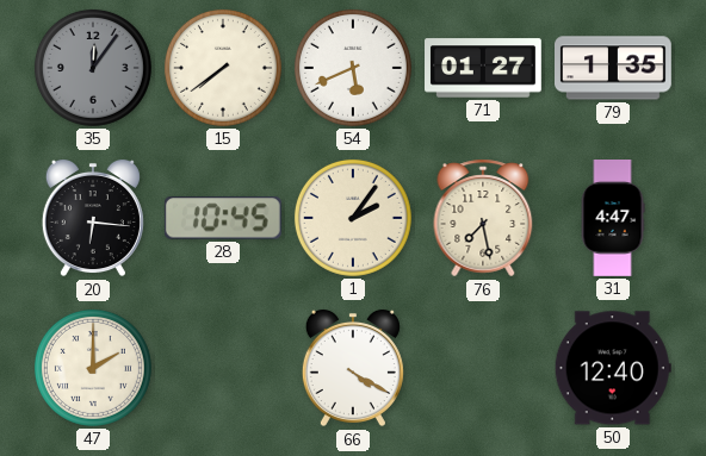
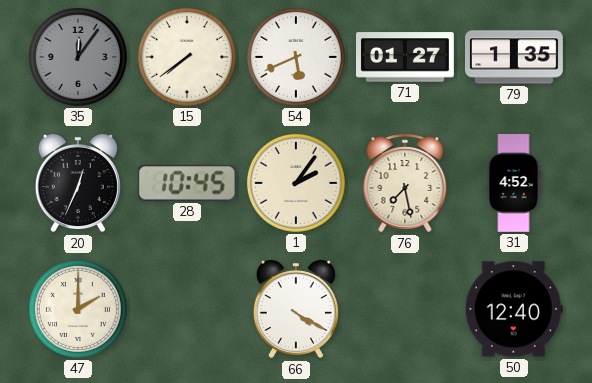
20: 6:16 -> 12:34
31: 4:47 -> 4:52
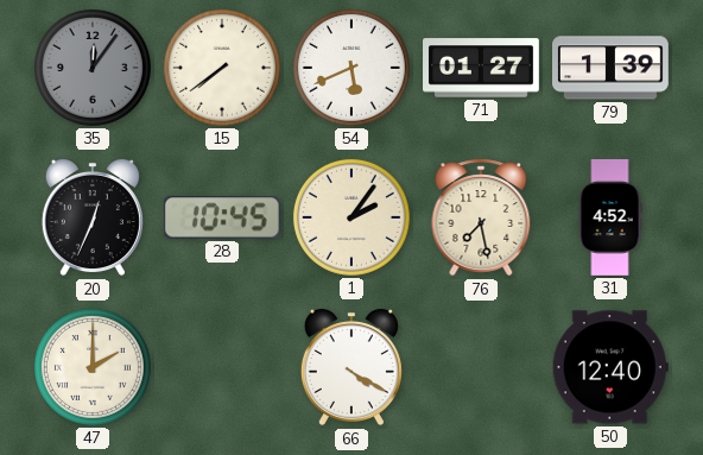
79: 1:35 -> 1:39
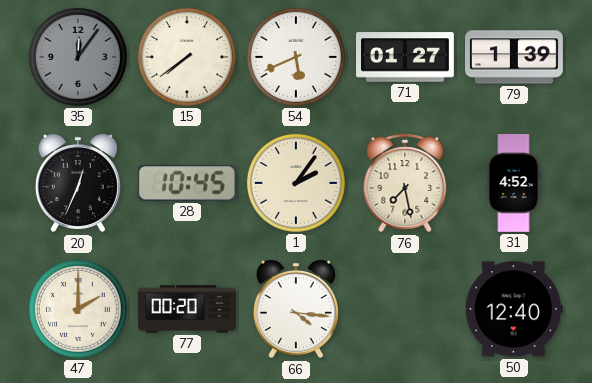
77: none -> 00:20
66: 4:20 -> 4:16
